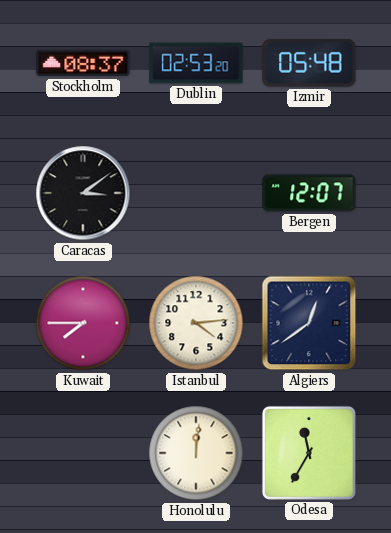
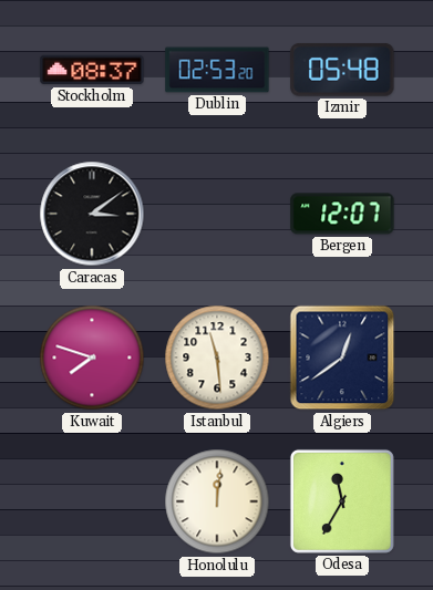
Kuwait: 7:45 -> 7:48
Istanbul: 4:14 -> 11:29
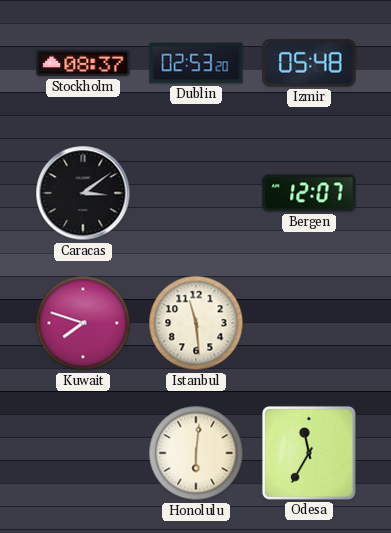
Algiers: 12:39 -> none
Honolulu: 12:01 -> 6:01
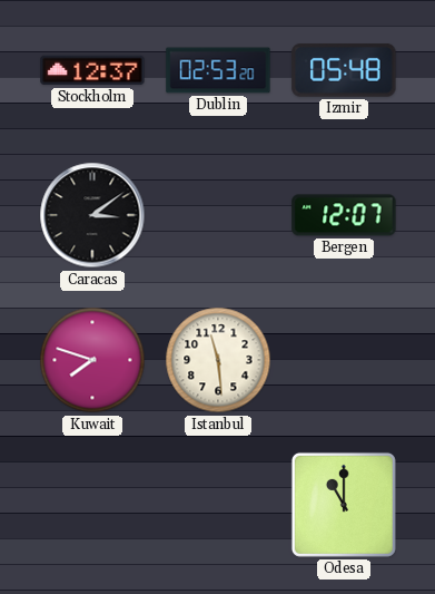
Stockholm: 08:37 -> 12:37
Honolulu: 6:01 -> none
Odesa: 11:35 -> 11:00
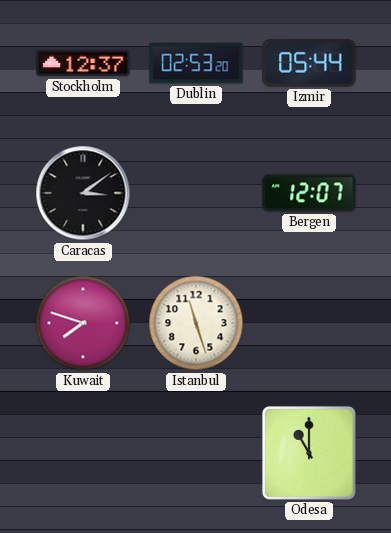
Izmir: 05:48 -> 05:44
Istanbul: 11:29 -> 11:27
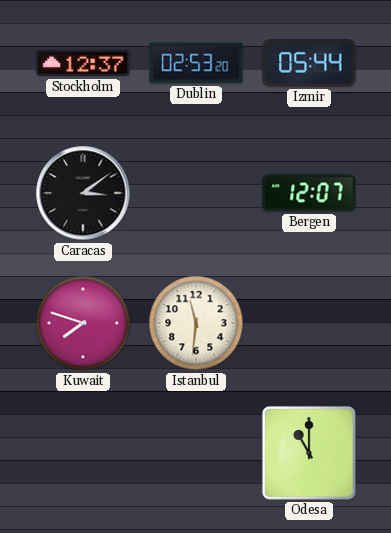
Istanbul: 11:27 -> 11:31
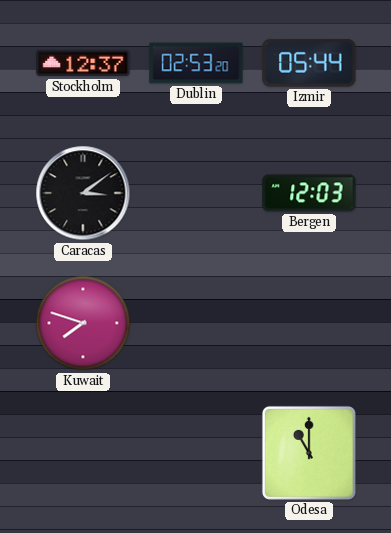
Bergen: 12:07 -> 12:03
Istanbul: 11:31 -> none
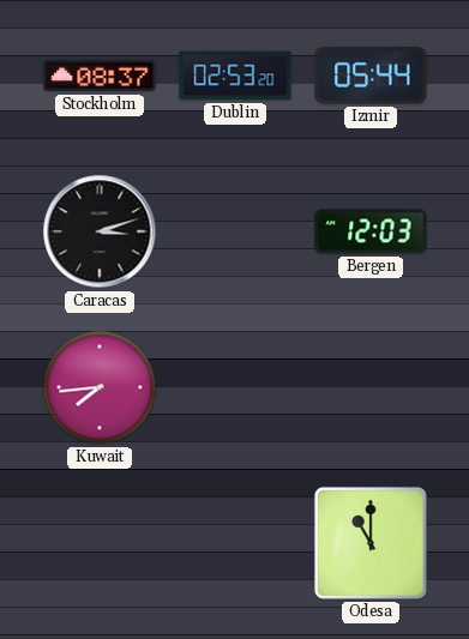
Stockholm: 12:37 -> 08:37
Caracas: 3:09 -> 3:12
Kuwait: 7:48 -> 7:44
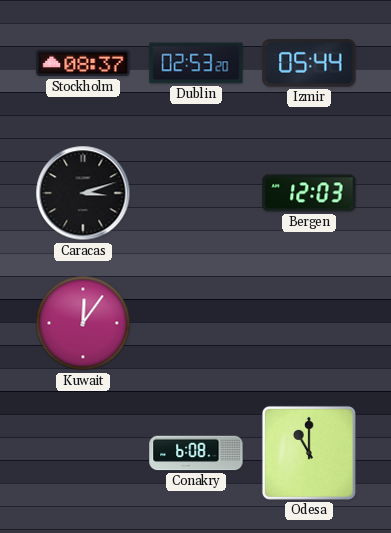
Kuwait: 7:44 -> 12:06
Conakry: none -> 6:08
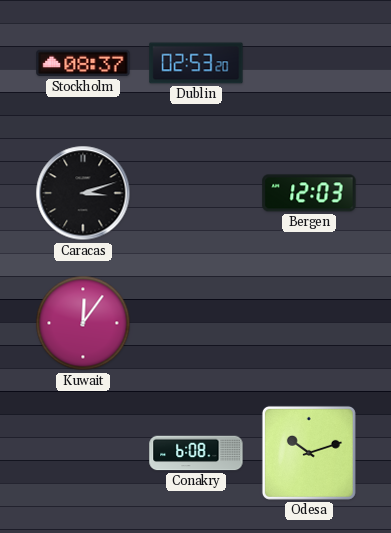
Izmir: 05:44 -> none
Odesa: 11:00 -> 10:12
